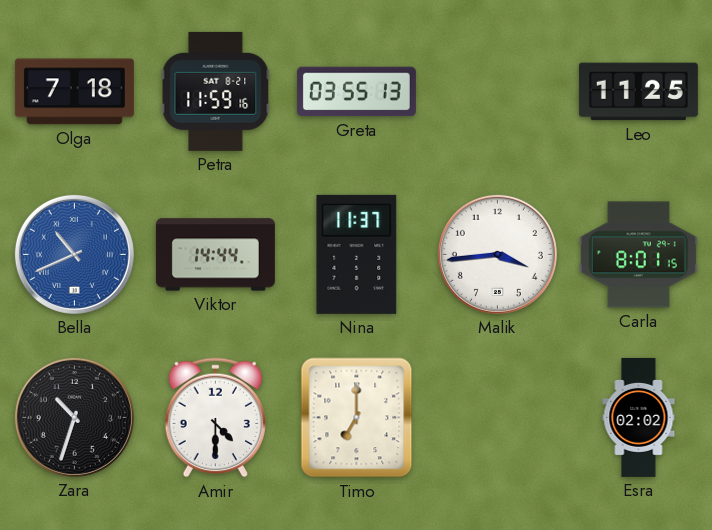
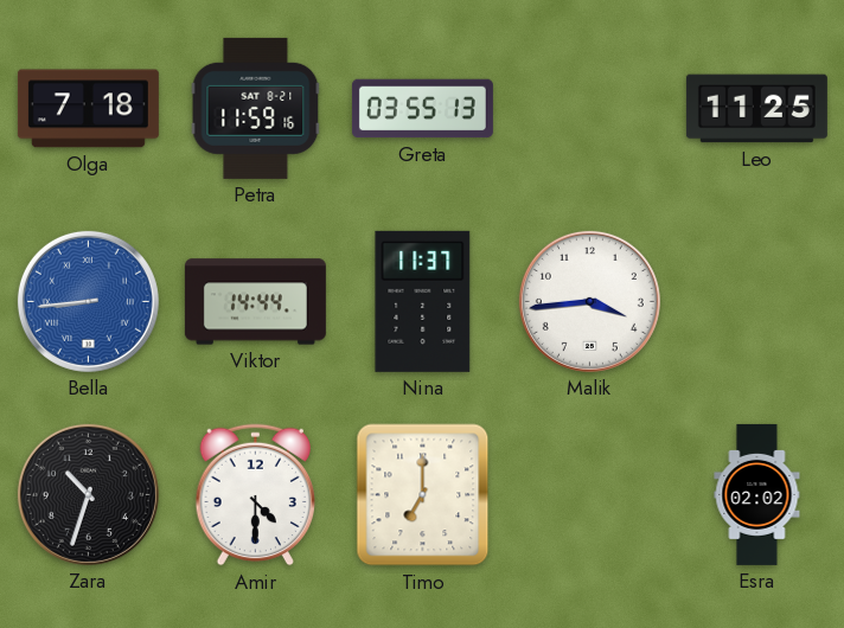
Bella: 10:41 -> 8:44
Carla: 8:01 -> none
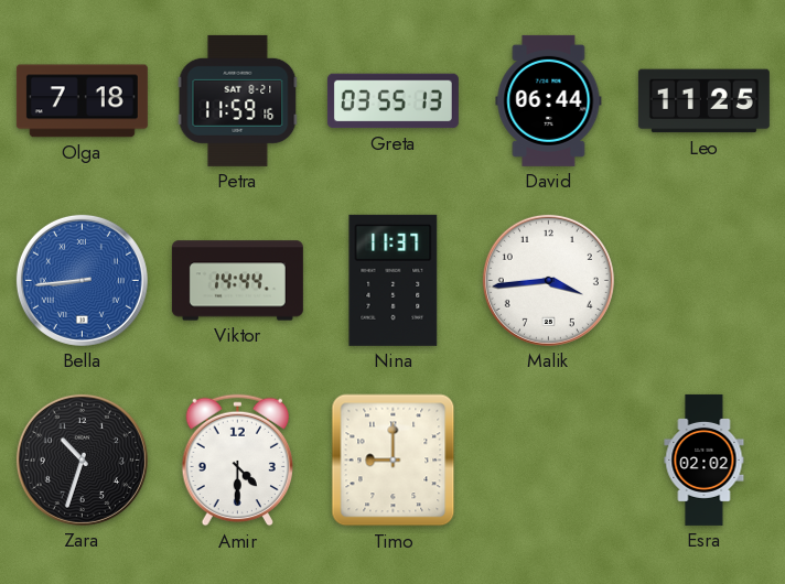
David: none -> 06:44
Timo: 7:00 -> 9:00
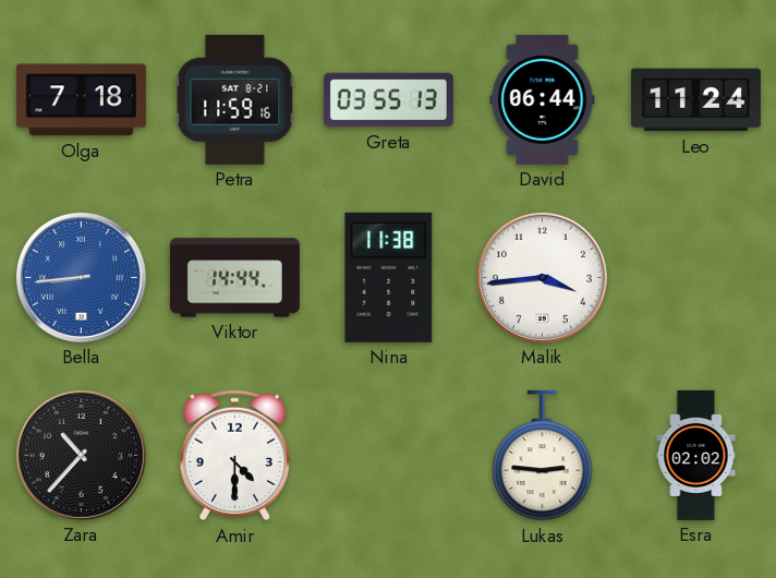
Leo: 11:25 -> 11:24
Nina: 11:37 -> 11:38
Zara: 10:33 -> 10:37
Timo: 9:00 -> none
Lukas: none -> 2:46
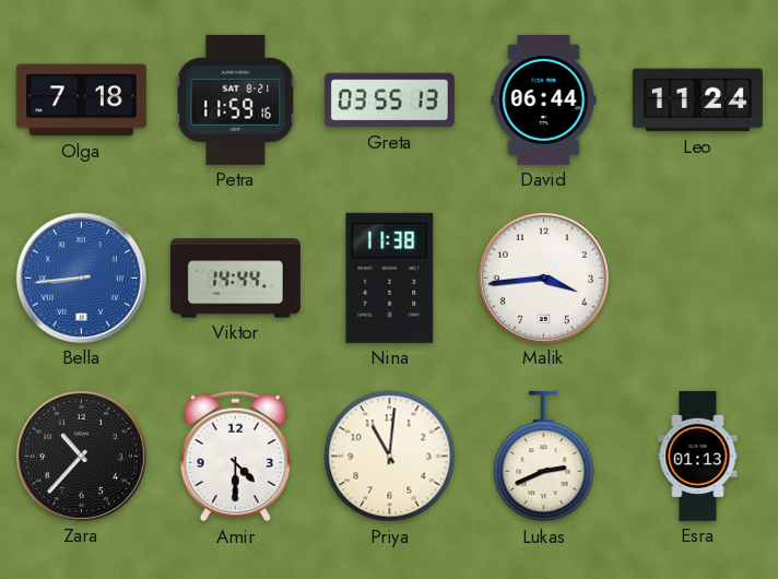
Priya: none -> 11:01
Lukas: 2:46 -> 2:41
Esra: 02:02 -> 01:13
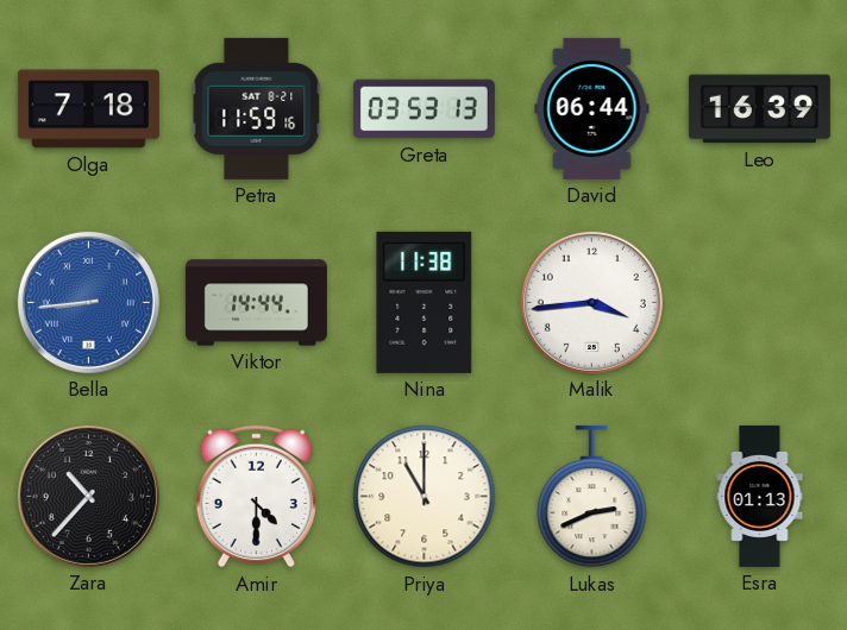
Greta: 03:55 -> 03:53
Leo: 11:24 -> 16:39
Priya: 11:01 -> 11:00
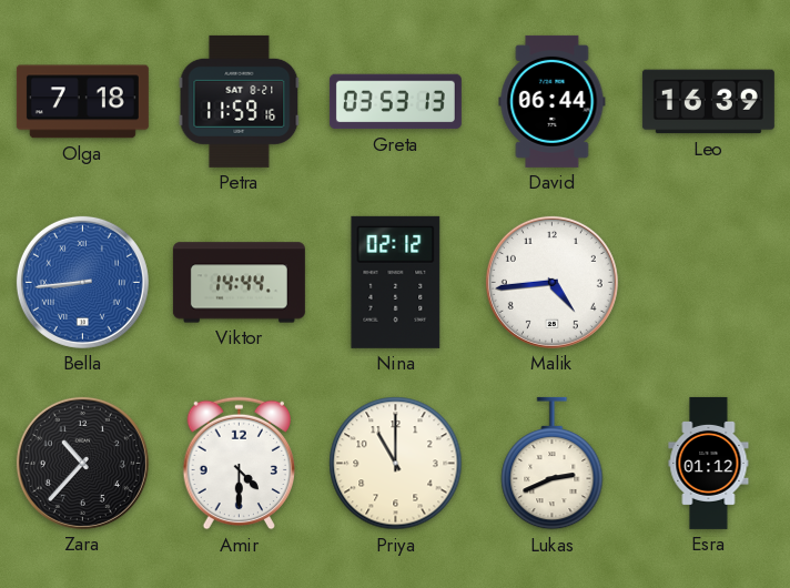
Nina: 11:38 -> 02:12
Malik: 3:44 -> 4:44
Esra: 01:13 -> 01:12
